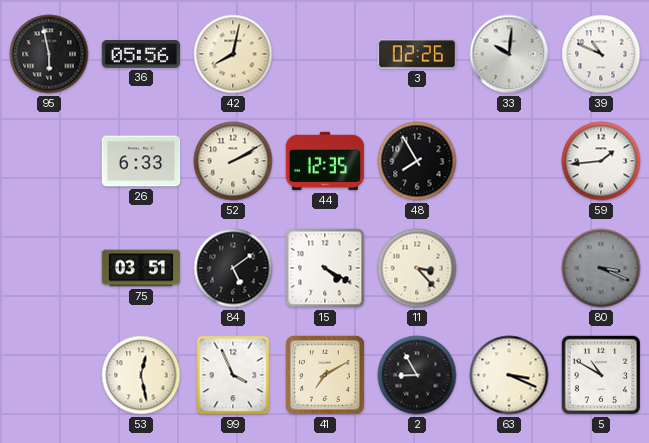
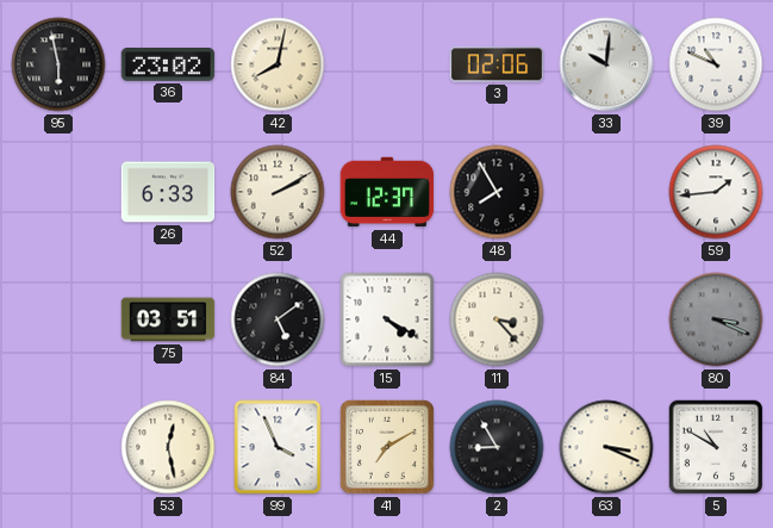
36: 05:56 -> 23:02
3: 02:26 -> 02:06
44: 12:35 -> 12:37
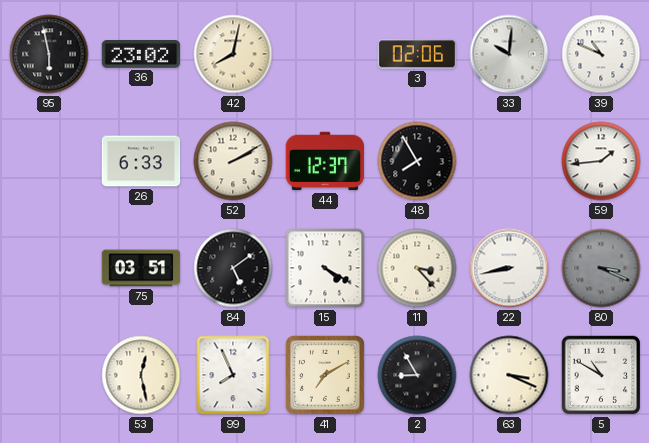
22: none -> 8:43
99: 3:56 -> 7:56
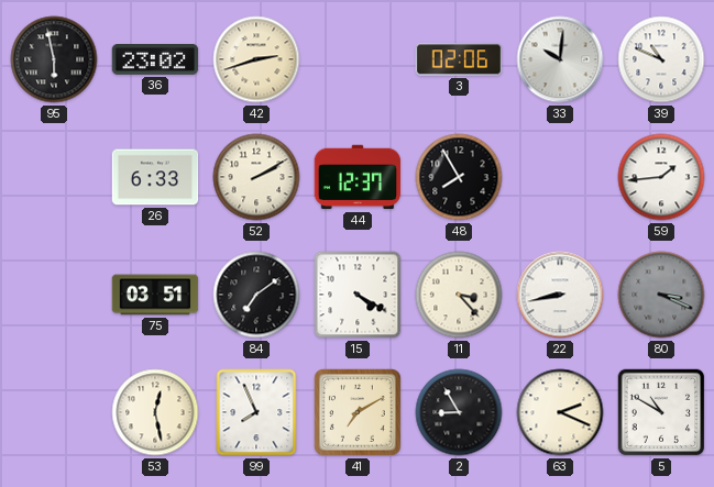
42: 8:02 -> 2:42
84: 5:09 -> 7:09
63: 3:19 -> 2:19
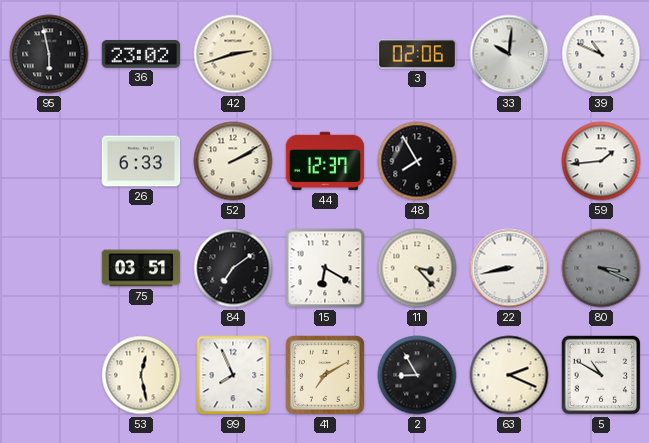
15: 4:20 -> 6:20
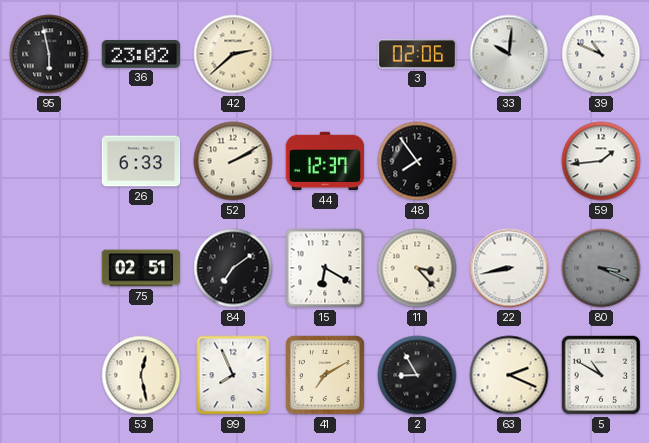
42: 2:42 -> 2:38
48: 7:55 -> 7:54
75: 03:51 -> 02:51
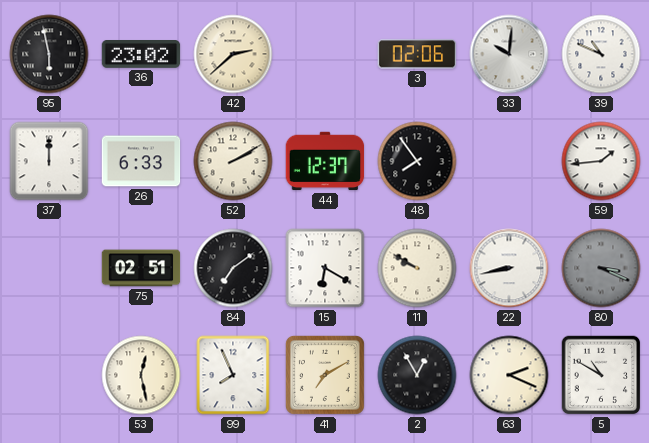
37: none -> 12:00
11: 3:23 -> 9:50
2: 8:55 -> 12:55
